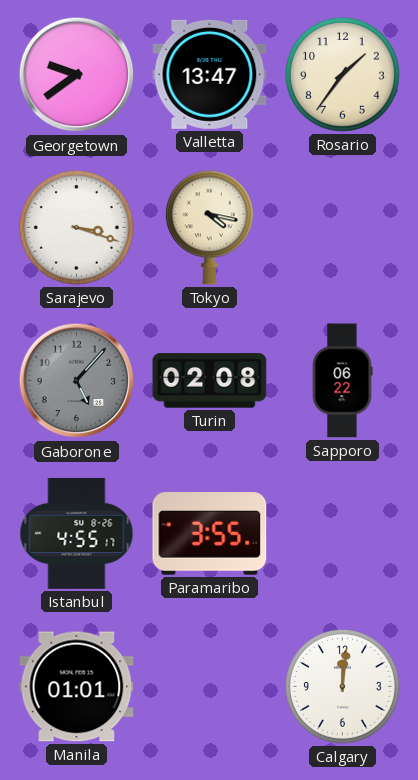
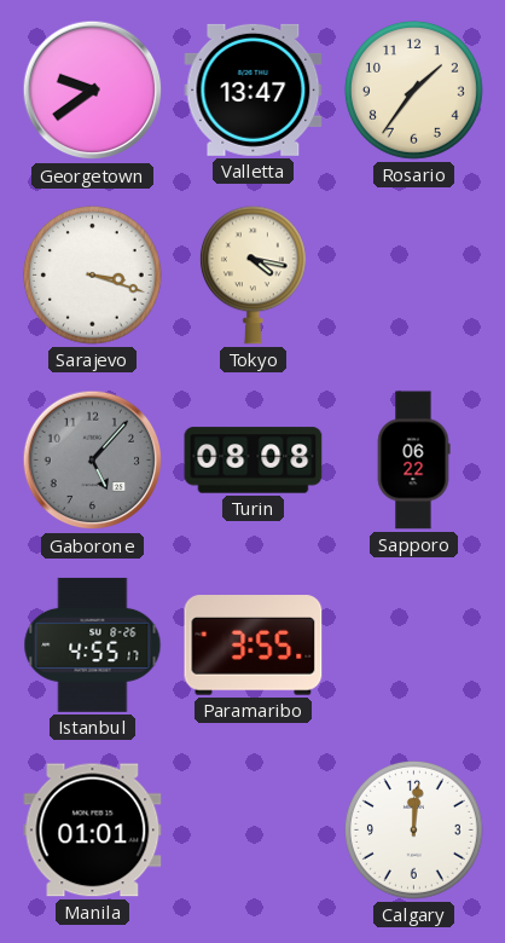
Turin: 02:08 -> 08:08
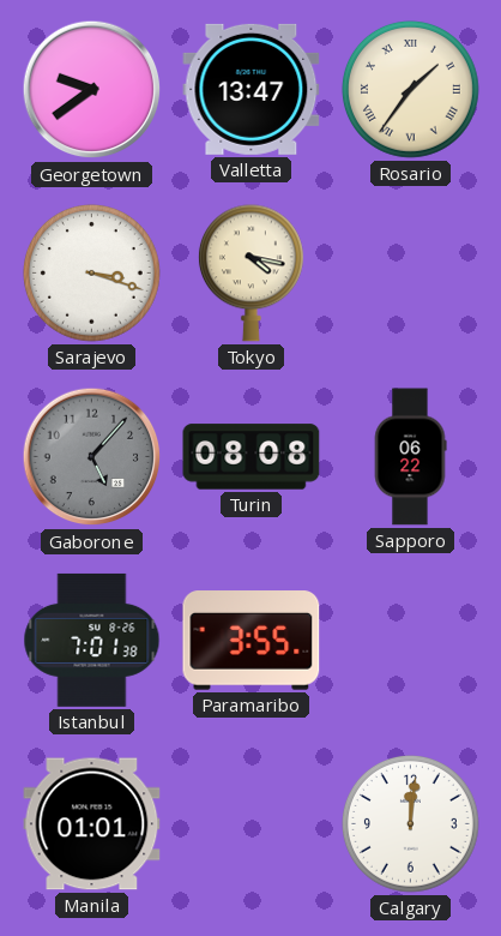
Rosario numerals: Arabic -> Roman
Istanbul: 4:55 -> 7:01
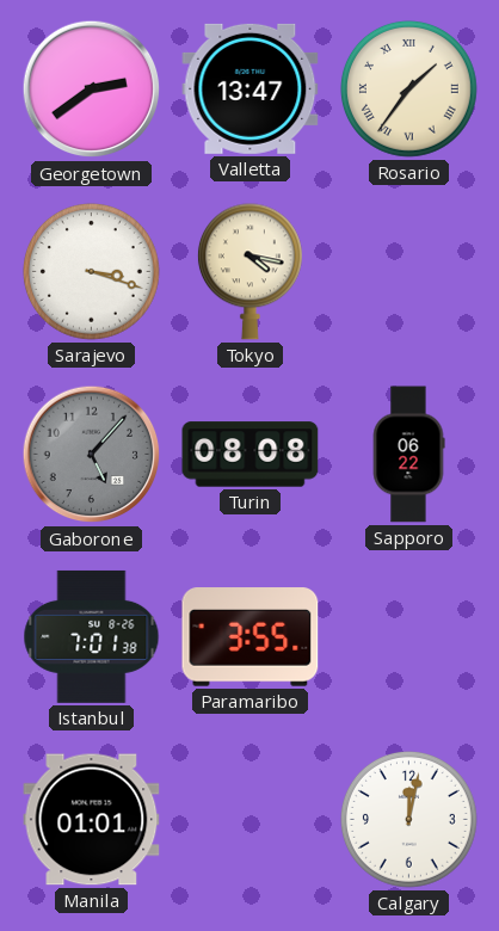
Georgetown: 9:39 -> 2:39
Calgary: 12:01 -> 12:02
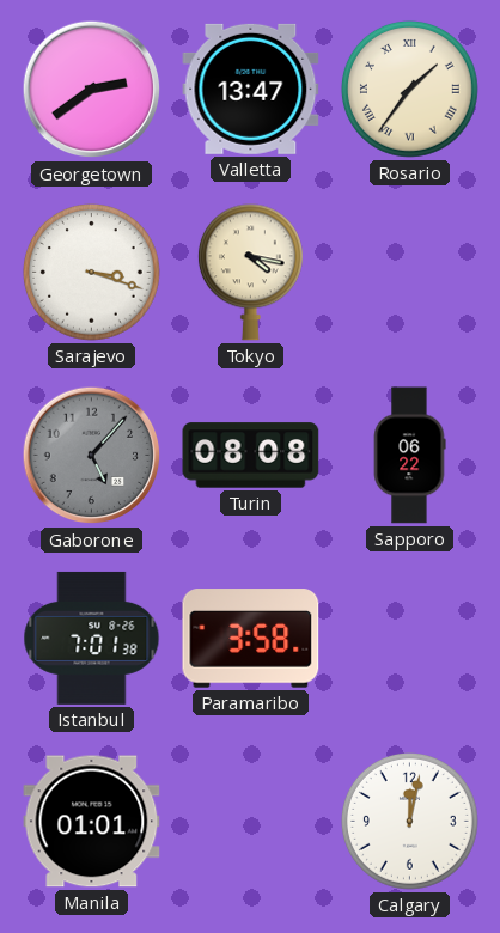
Paramaribo: 3:55 -> 3:58
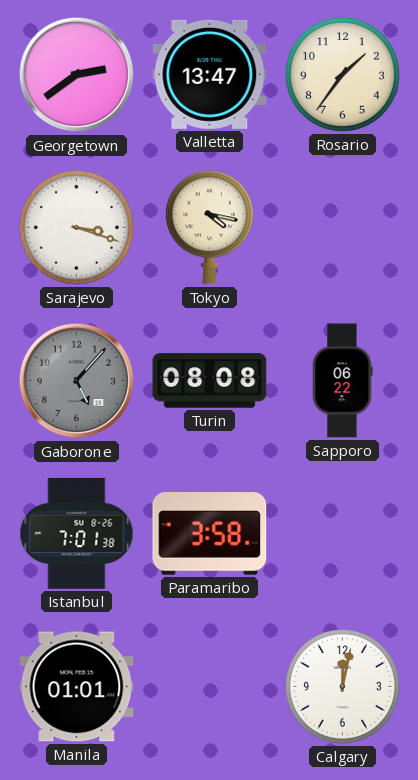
Rosario numerals: Roman -> Arabic
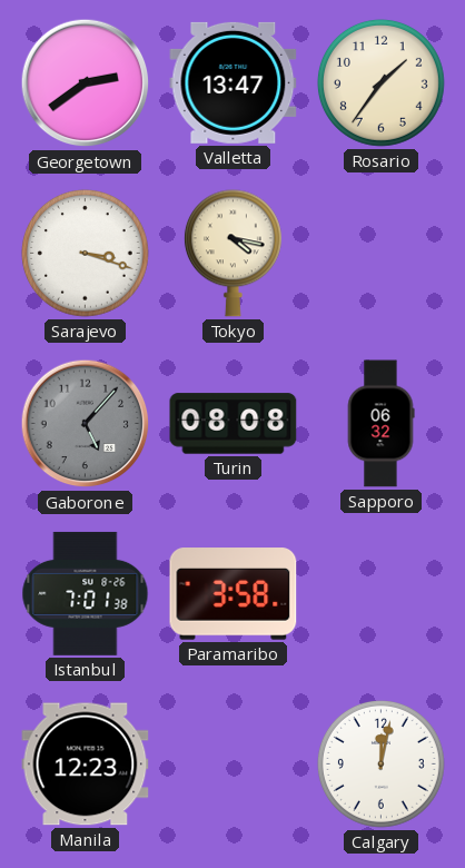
Sapporo: 06:22 -> 06:32
Manila: 01:01 -> 12:23
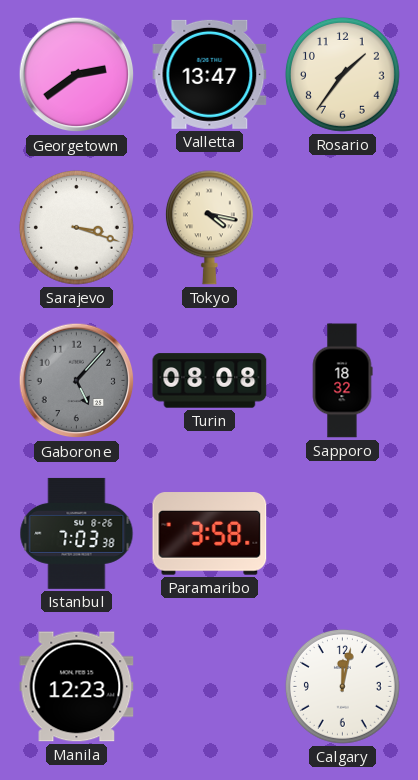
Sapporo: 06:32 -> 18:32
Istanbul: 7:01 -> 7:03
